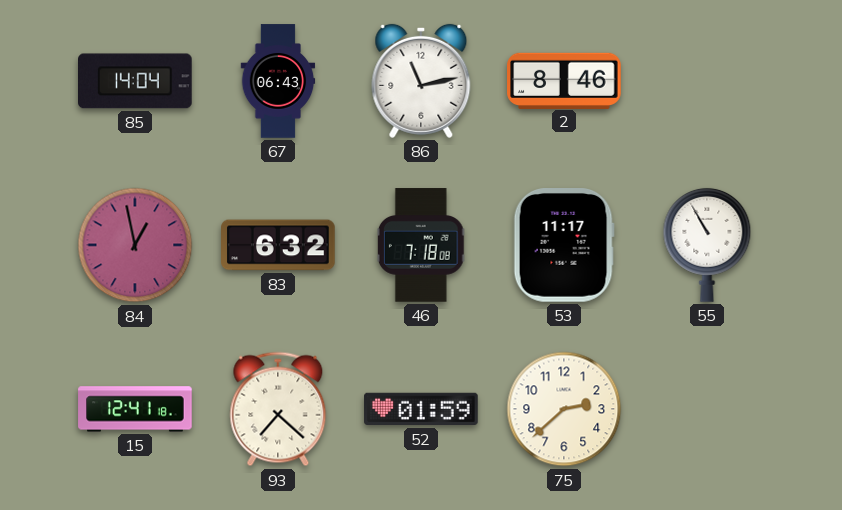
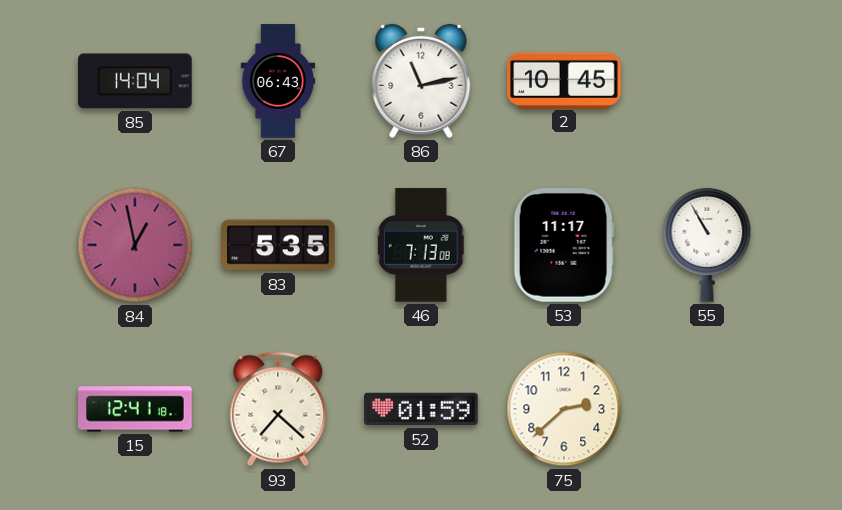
2: 8:46 -> 10:45
83: 6:32 -> 5:35
46: 7:18 -> 7:13
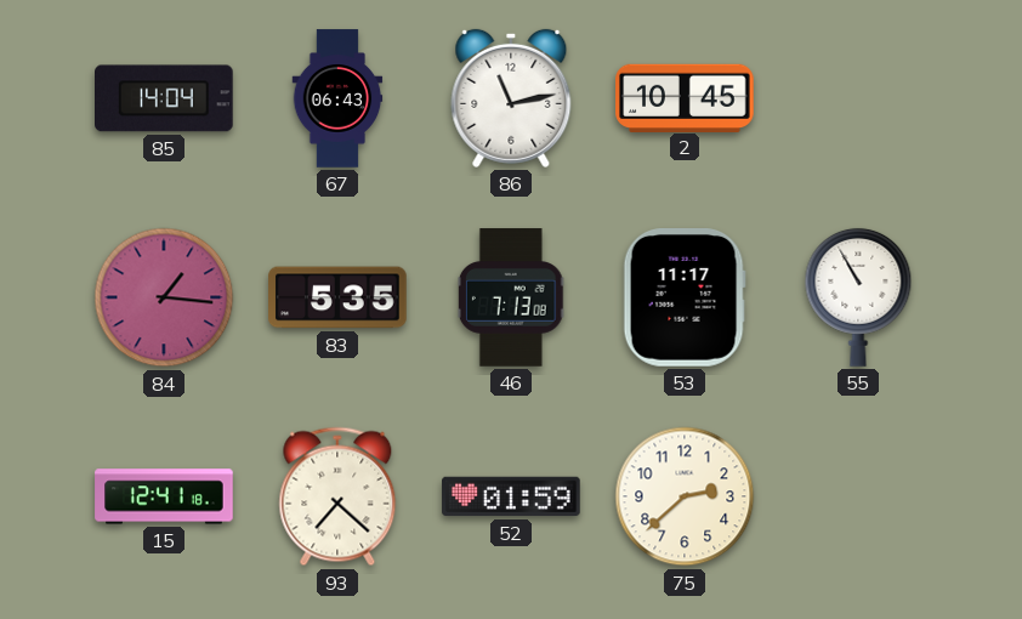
84: 12:58 -> 1:16
